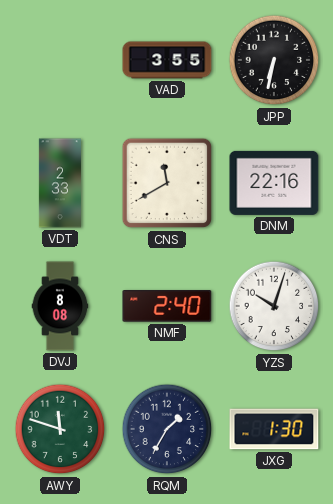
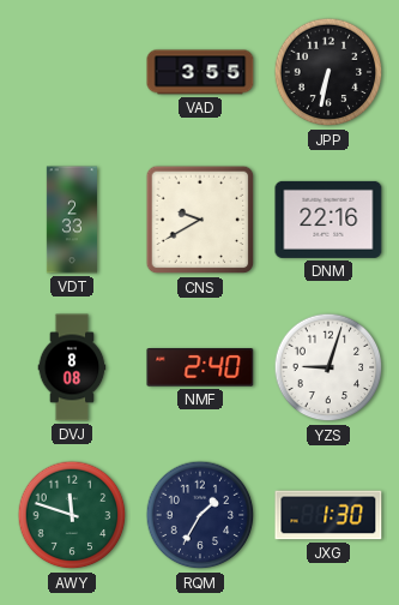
CNS: 11:40 -> 9:40
YZS: 10:03 -> 9:03
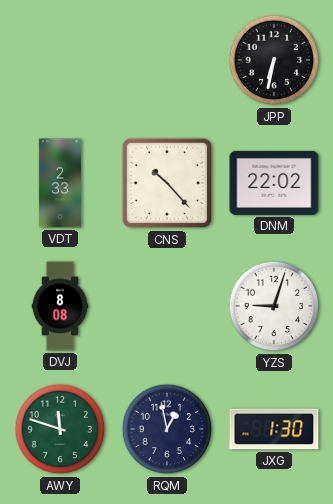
VAD: 3:55 -> none
CNS: 9:40 -> 10:23
DNM: 22:16 -> 22:02
NMF: 2:40 -> none
RQM: 1:35 -> 12:58
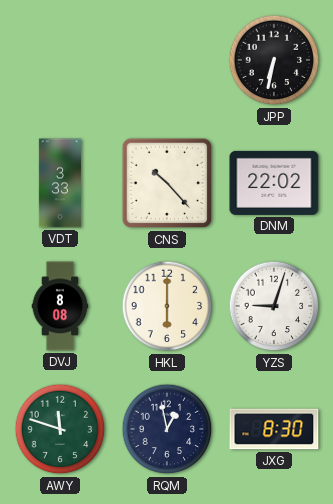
VDT: 2:33 -> 3:33
HKL: none -> 6:00
JXG: 1:30 -> 8:30
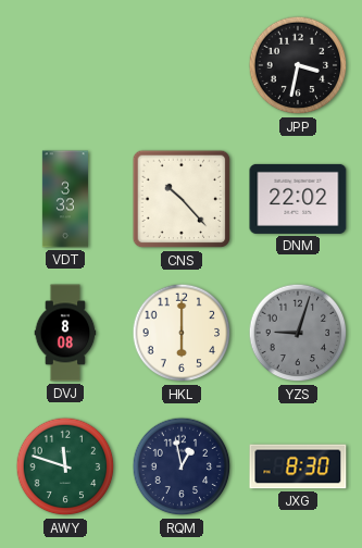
JPP: 6:32 -> 3:32
YZS dial: white -> grey
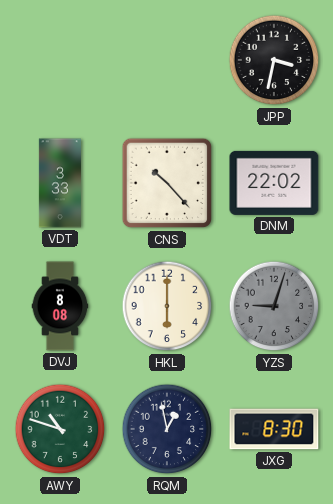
AWY: 11:48 -> 10:48
